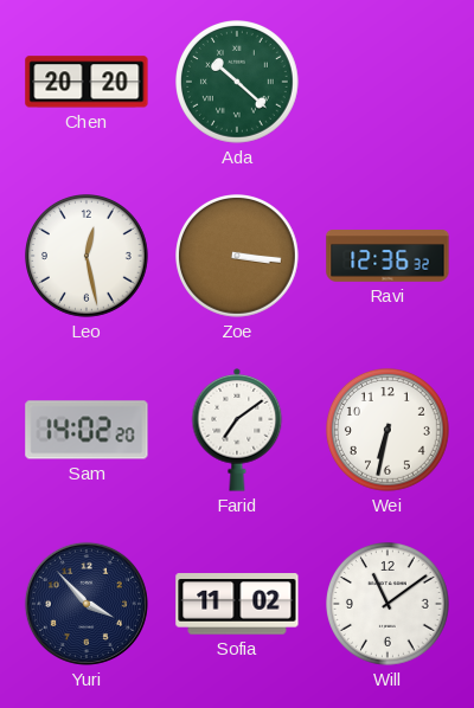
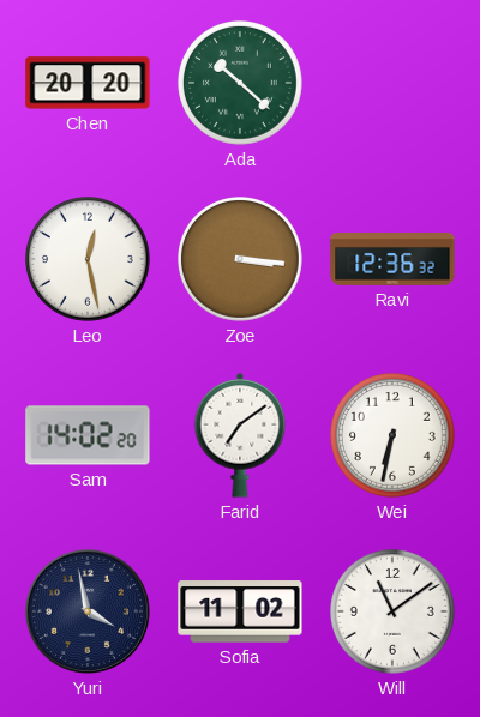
Yuri: 3:53 -> 3:58
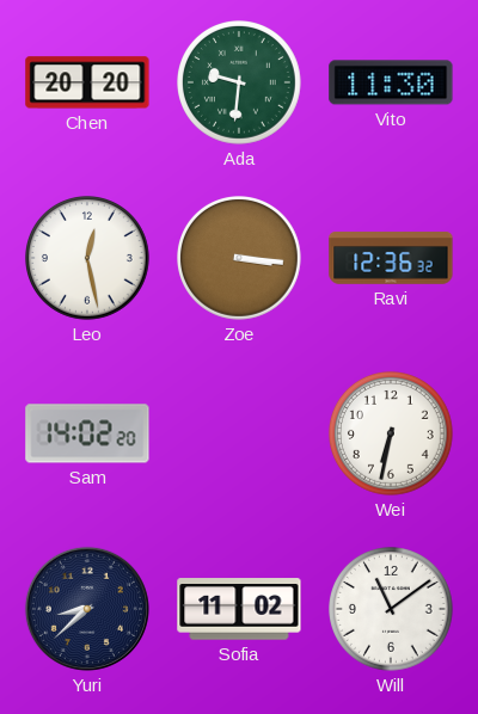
Ada: 10:22 -> 9:31
Vito: none -> 11:30
Farid: 7:09 -> none
Yuri: 3:58 -> 8:38
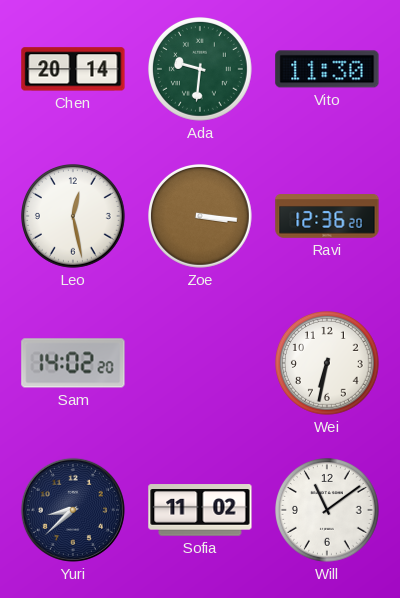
Chen: 20:20 -> 20:14
Ravi: 12:36:32 -> 12:36:20
